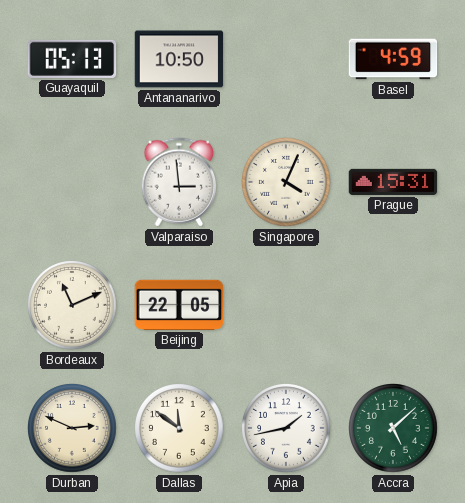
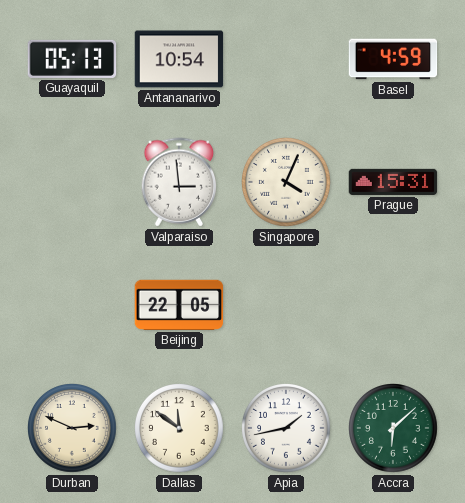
Antananarivo: 10:50 -> 10:54
Bordeaux: 11:11 -> none
Accra: 5:08 -> 6:08
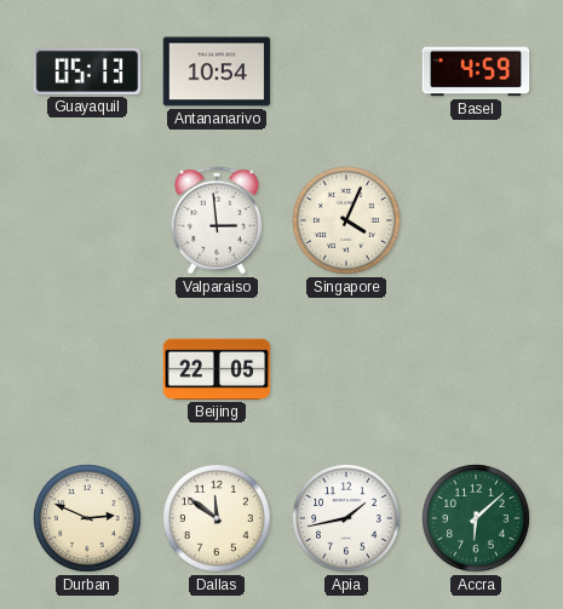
Prague: 15:31 -> none
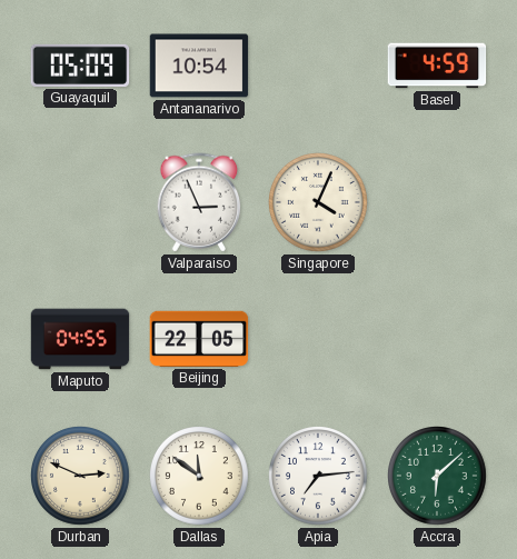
Guayaquil: 05:13 -> 05:09
Valparaiso: 2:59 -> 2:56
Maputo: none -> 04:55
Apia: 1:43 -> 7:14
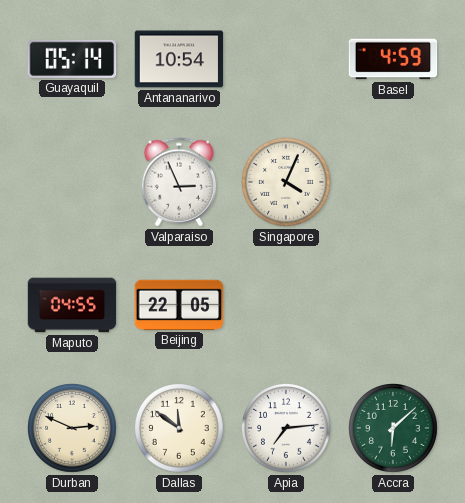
Guayaquil: 05:09 -> 05:14
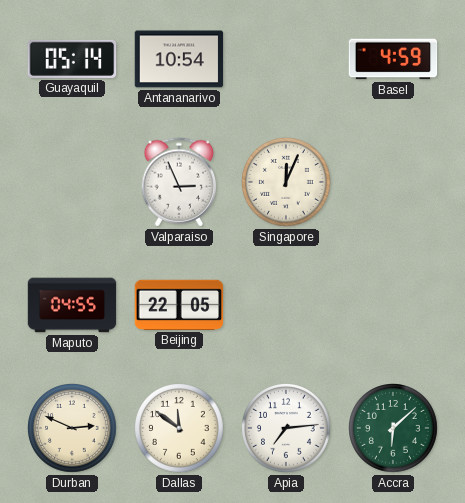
Singapore: 4:04 -> 12:04
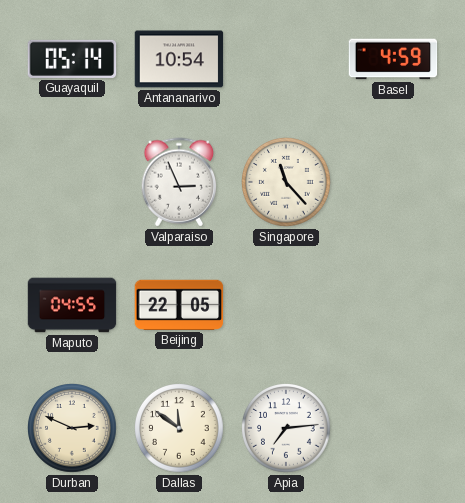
Singapore: 12:04 -> 11:23
Accra: 6:08 -> none
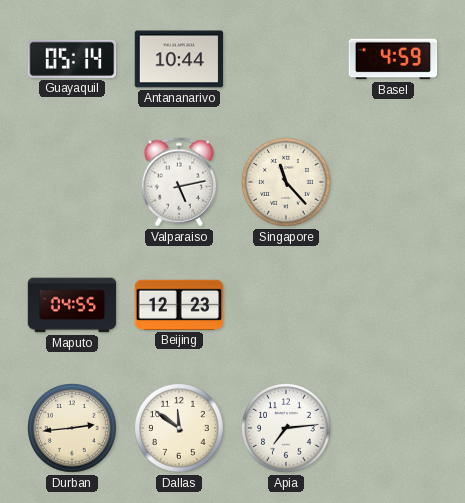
Antananarivo: 10:54 -> 10:44
Valparaiso: 2:56 -> 5:13
Beijing: 22:05 -> 12:23
Durban: 2:49 -> 2:44
